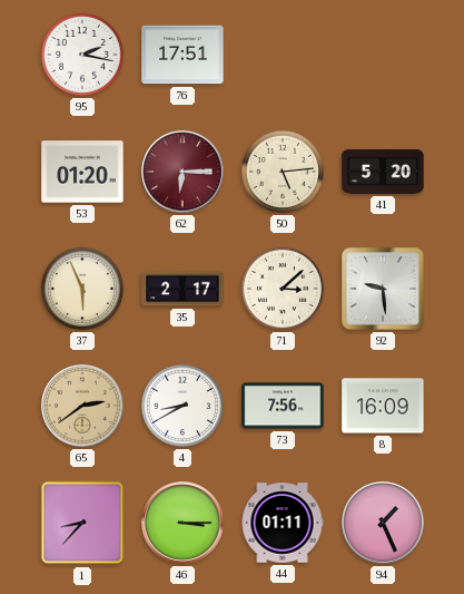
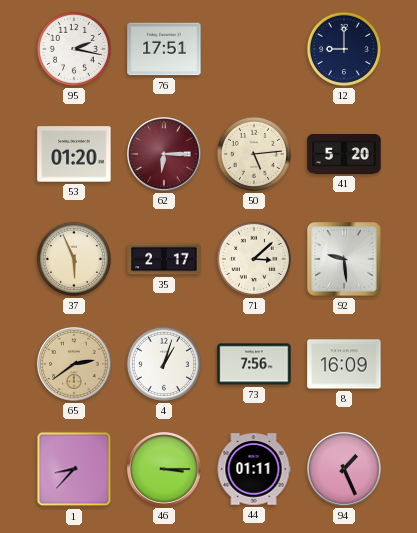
12: none -> 9:00
4: 8:40 -> 1:03
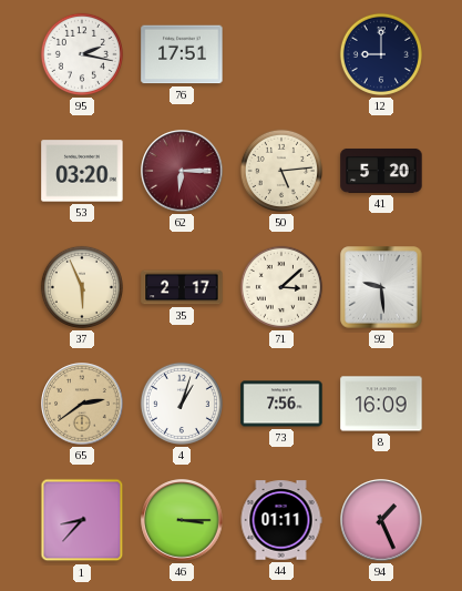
53: 01:20 -> 03:20
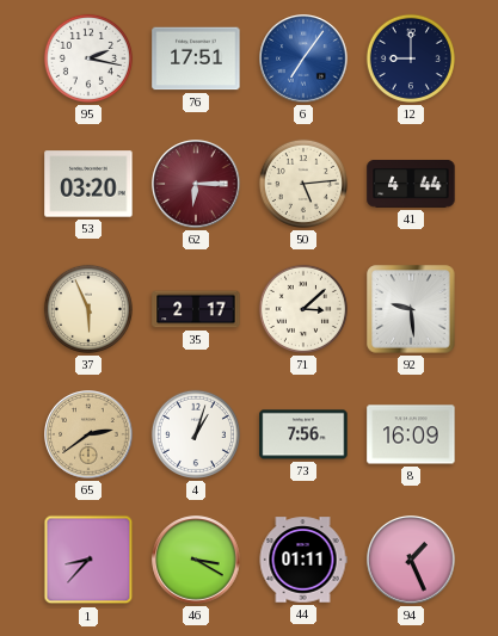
6: none -> 7:06
41: 5:20 -> 4:44
46: 3:15 -> 3:20
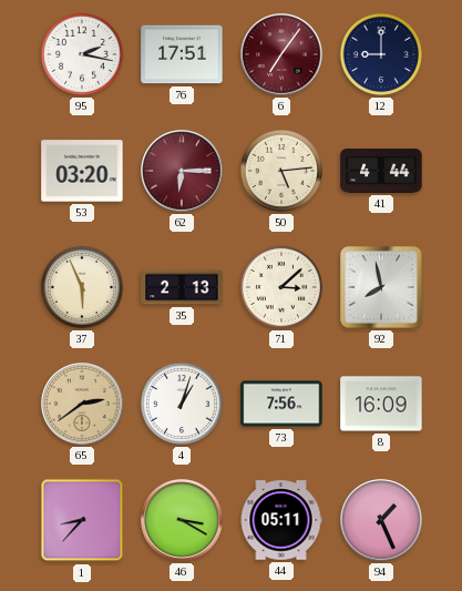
6 dial: blue -> burgundy
35: 2:17 -> 2:13
92: 9:29 -> 7:58
44: 01:11 -> 05:11
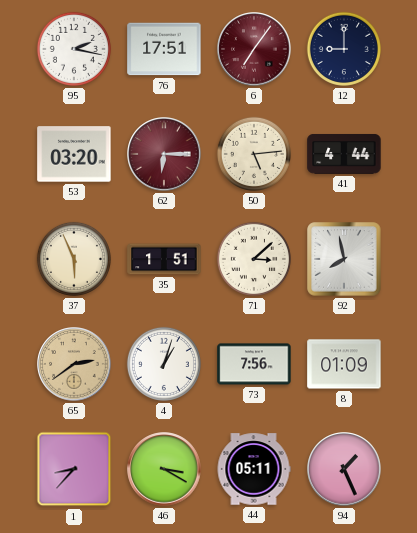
35: 2:13 -> 1:51
8: 16:09 -> 01:09
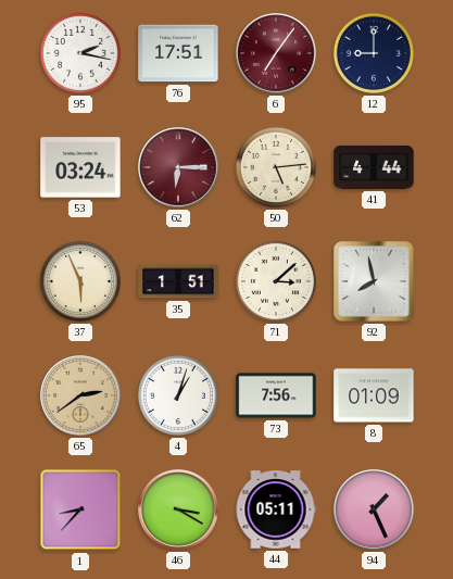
53: 03:20 -> 03:24
